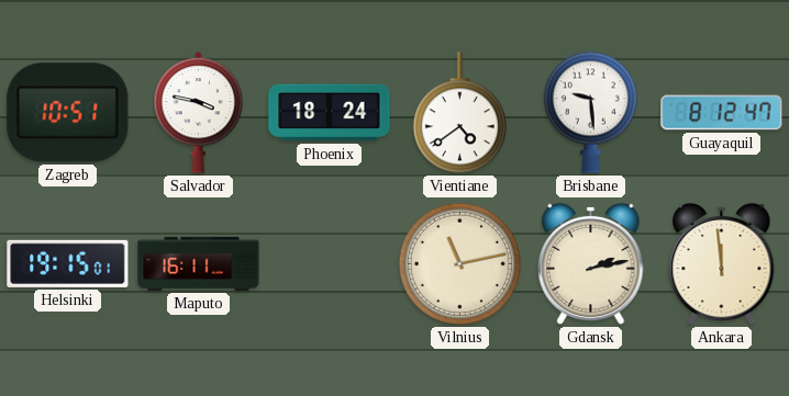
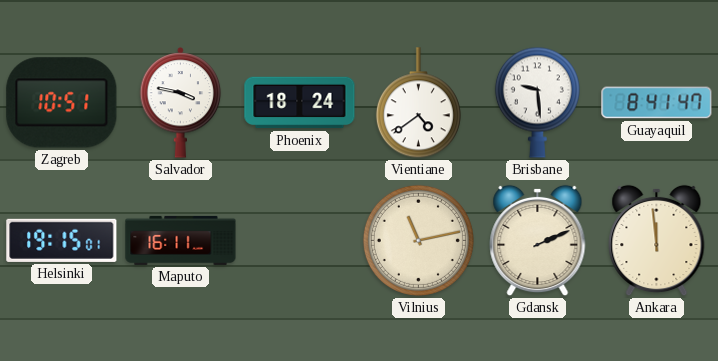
Guayaquil: 8:12 -> 8:41
Gdansk: 2:13 -> 2:11
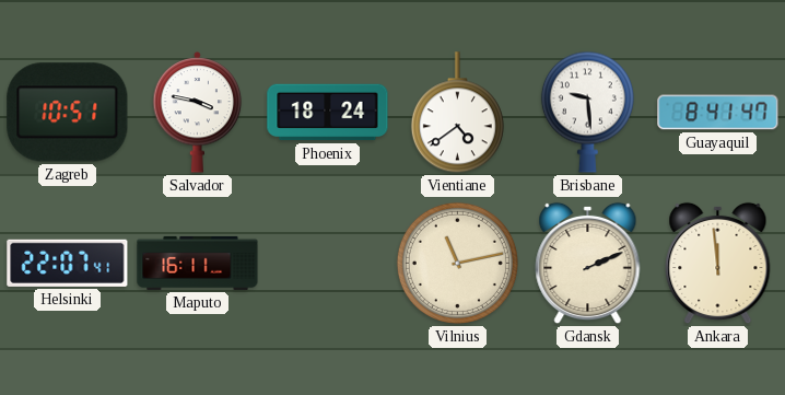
Helsinki: 19:15 -> 22:07
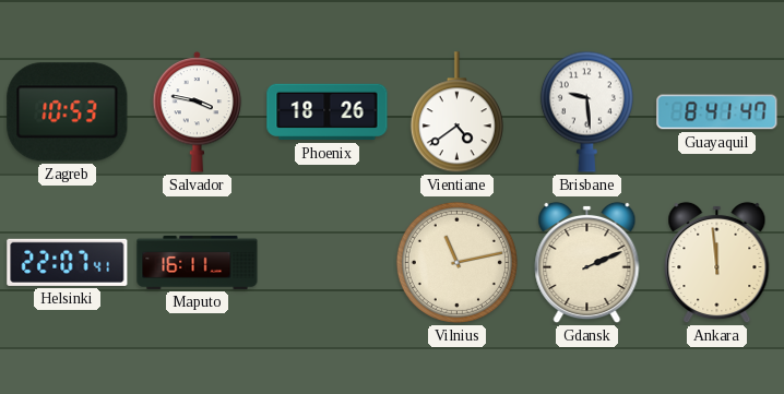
Zagreb: 10:51 -> 10:53
Phoenix: 18:24 -> 18:26
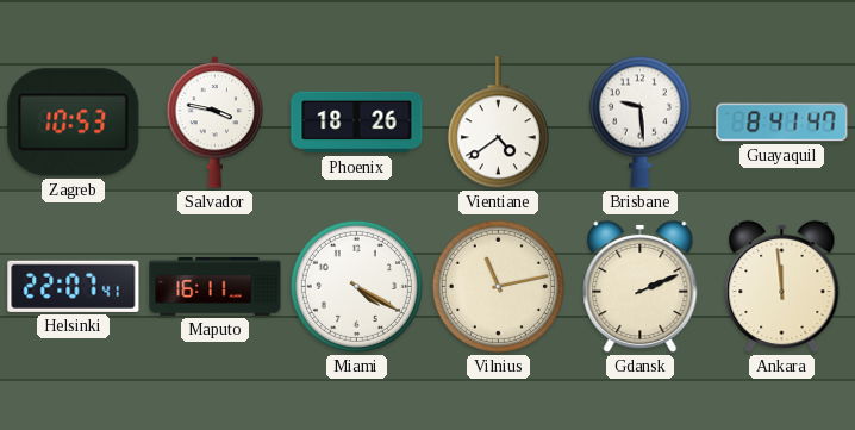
Miami: none -> 4:20
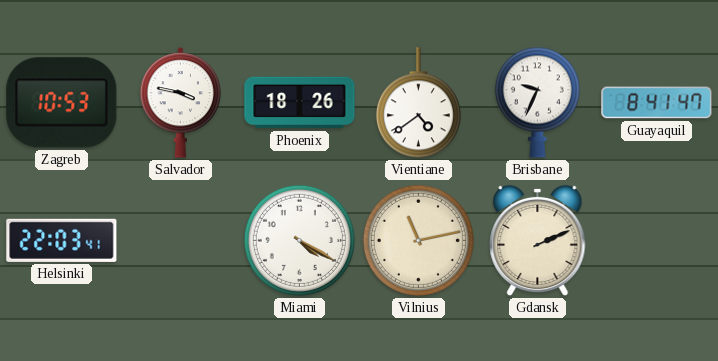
Brisbane: 9:29 -> 9:34
Helsinki: 22:07 -> 22:03
Maputo: 16:11 -> none
Ankara: 11:59 -> none
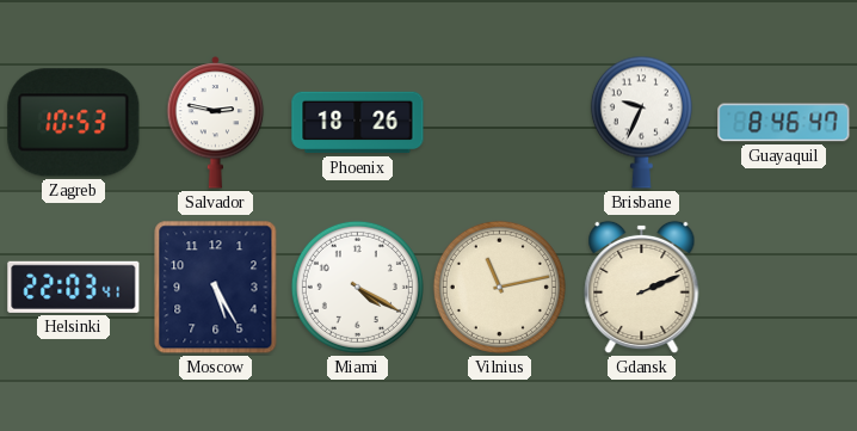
Salvador: 3:47 -> 2:47
Vientiane: 4:39 -> none
Guayaquil: 8:41 -> 8:46
Moscow: none -> 5:25
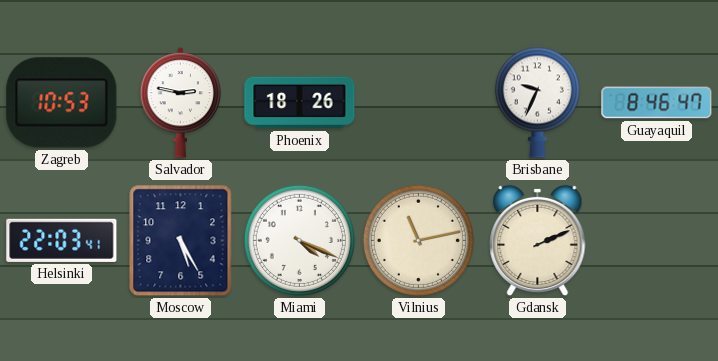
Miami: 4:20 -> 4:19
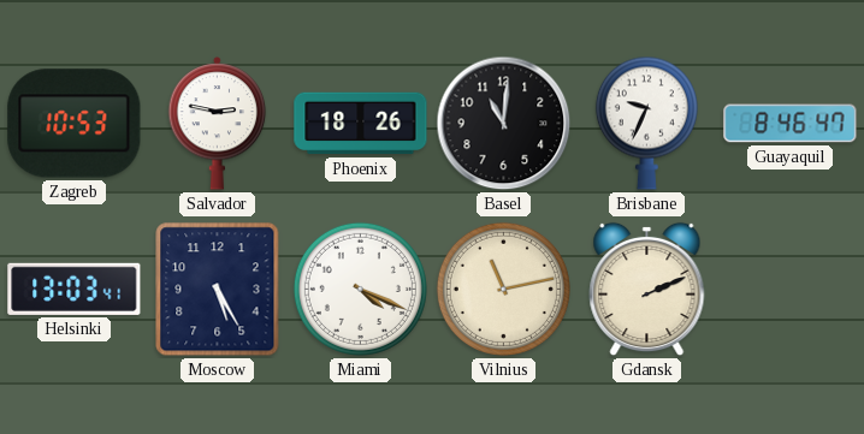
Basel: none -> 11:01
Helsinki: 22:03 -> 13:03
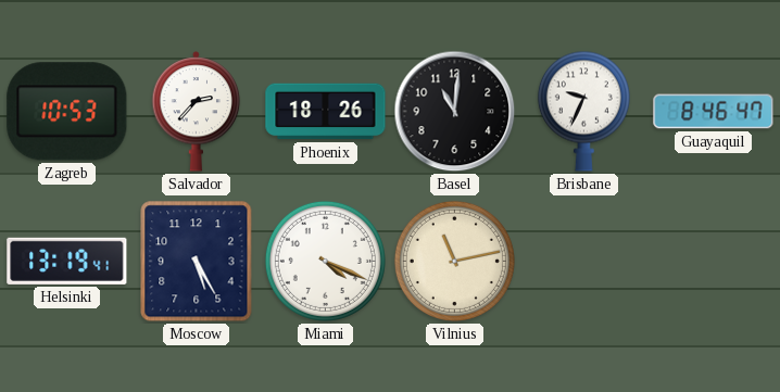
Salvador: 2:47 -> 2:37
Helsinki: 13:03 -> 13:19
Gdansk: 2:11 -> none
